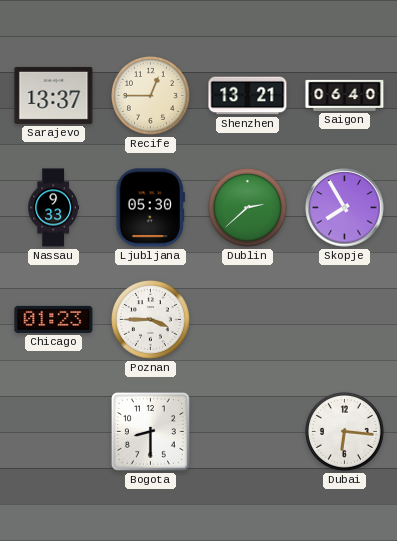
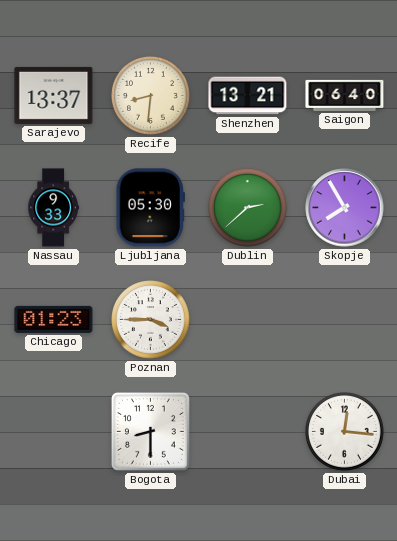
Recife: 12:45 -> 8:31
Dubai: 6:16 -> 12:16
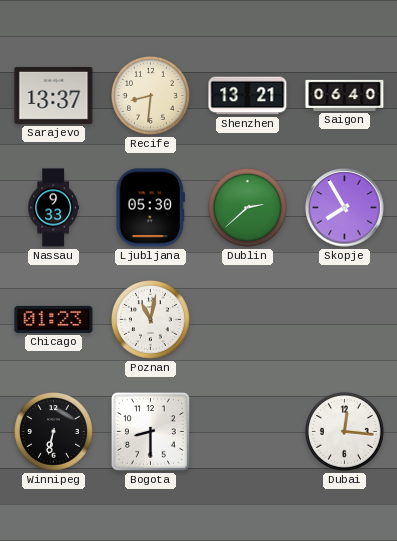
Poznan: 3:45 -> 11:02
Winnipeg: none -> 6:32
